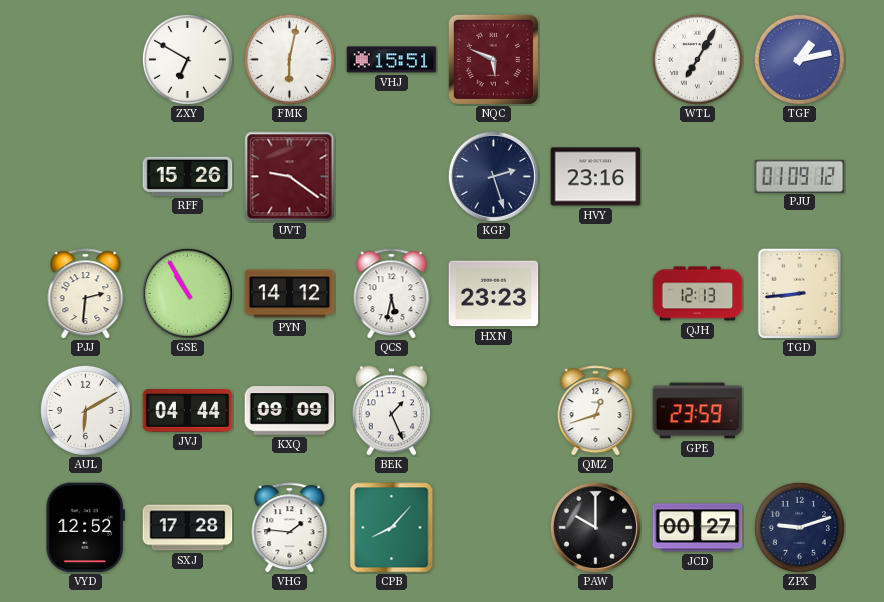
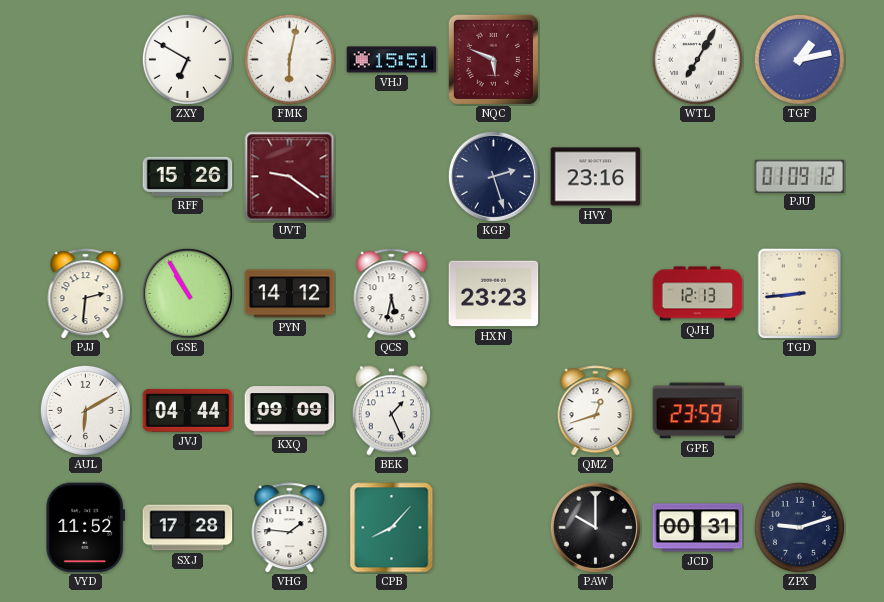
VYD: 12:52 -> 11:52
JCD: 00:27 -> 00:31
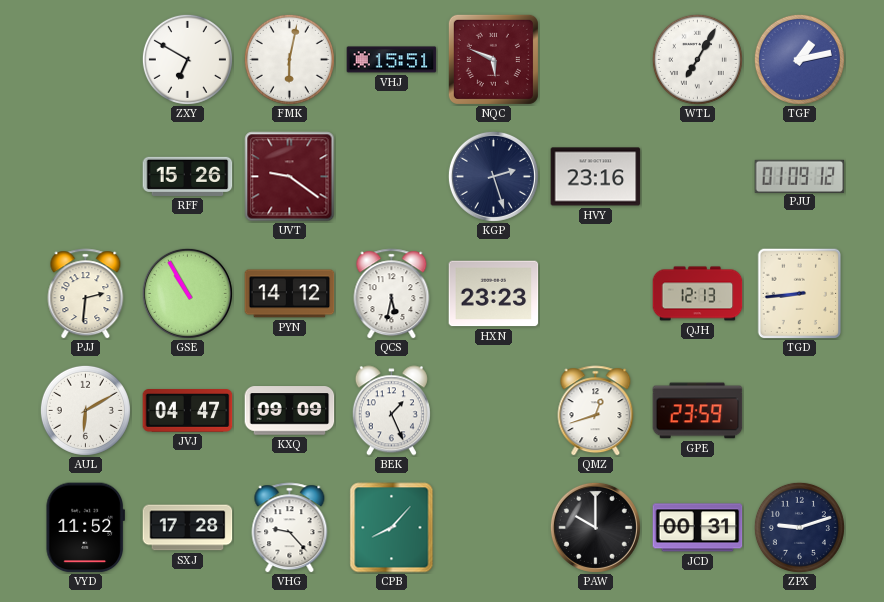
JVJ: 04:44 -> 04:47
VHG: 1:46 -> 9:23
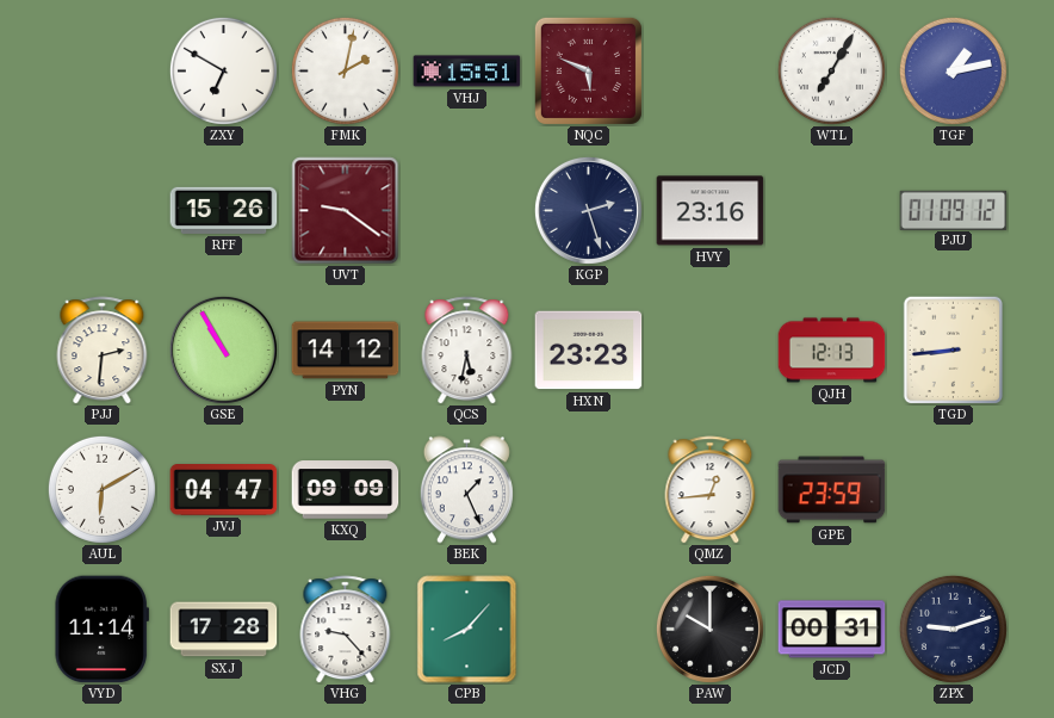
FMK: 6:02 -> 2:02
QMZ: 12:42 -> 12:44
VYD: 11:52 -> 11:14
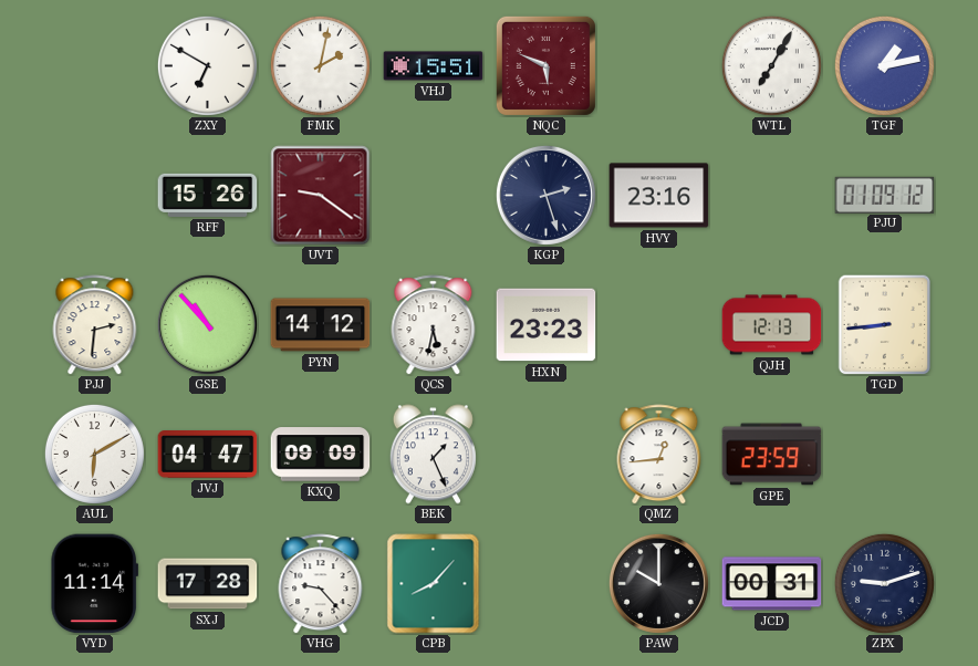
GSE: 10:55 -> 10:53
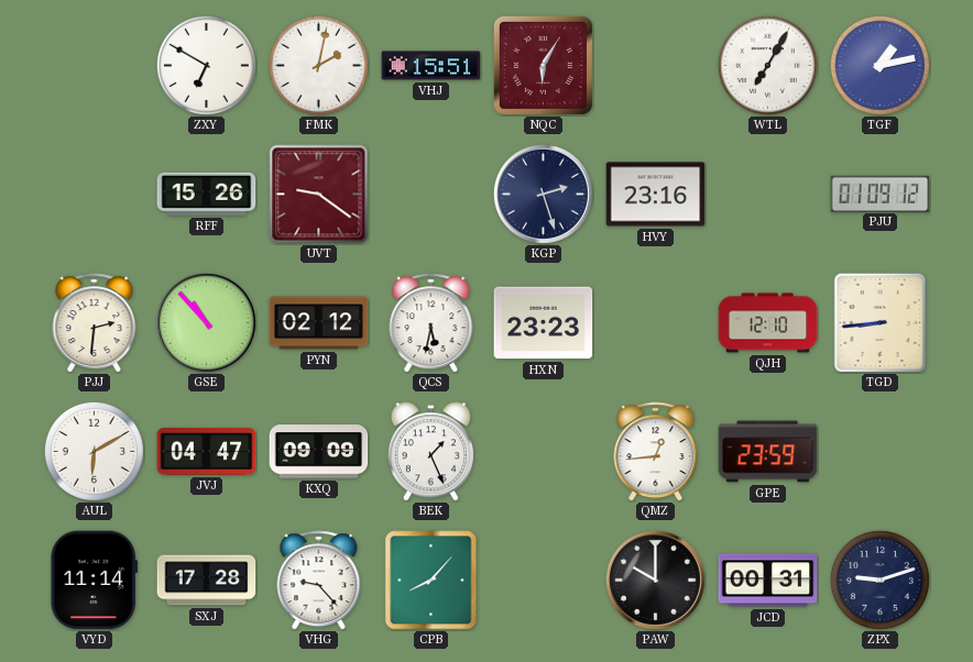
NQC: 5:49 -> 6:05
PYN: 14:12 -> 02:12
QJH: 12:13 -> 12:10
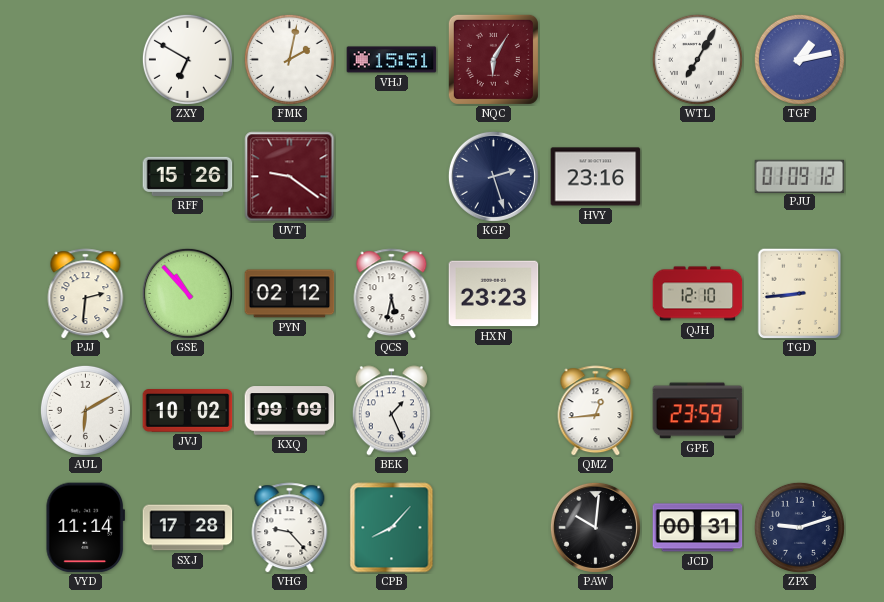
JVJ: 04:47 -> 10:02
PAW: 10:00 -> 10:01
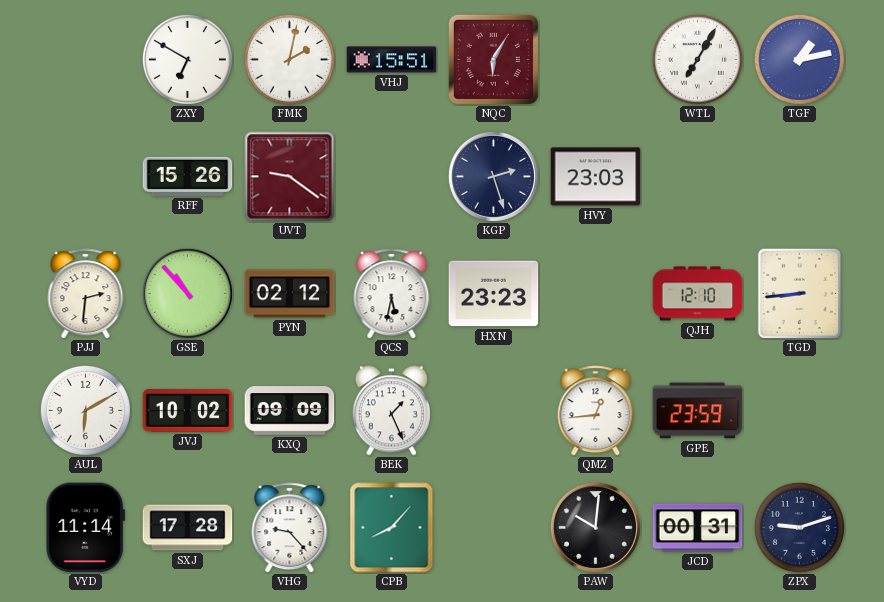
HVY: 23:16 -> 23:03
PJU: 01:09 -> none
